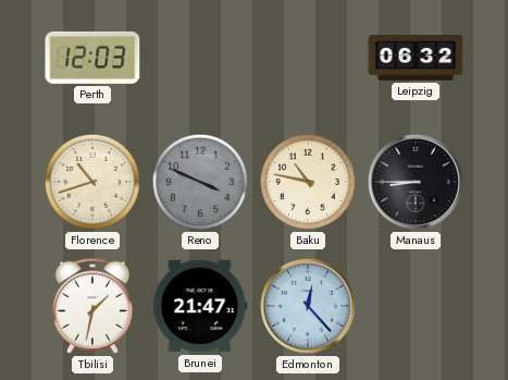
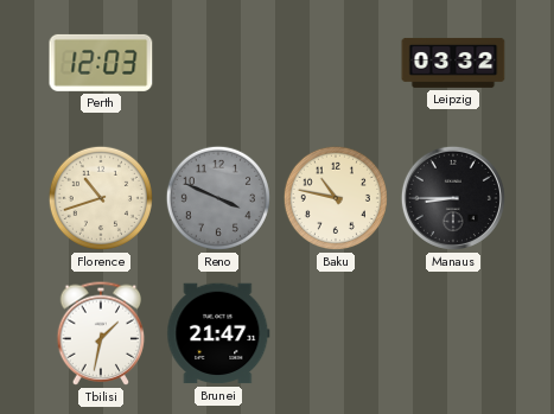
Leipzig: 06:32 -> 03:32
Edmonton: 12:23 -> none
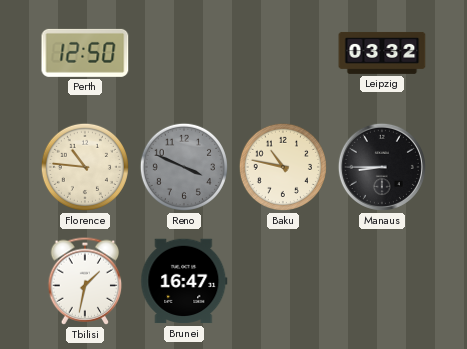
Perth: 12:03 -> 12:50
Florence: 10:42 -> 10:46
Brunei: 21:47 -> 16:47
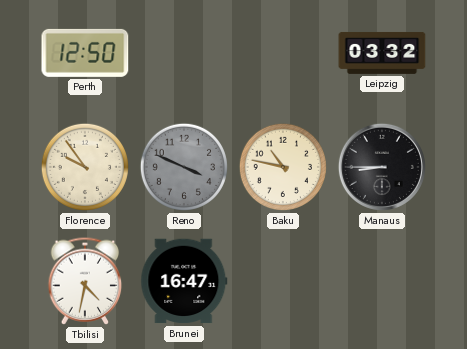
Florence: 10:46 -> 9:54
Tbilisi: 1:32 -> 4:32
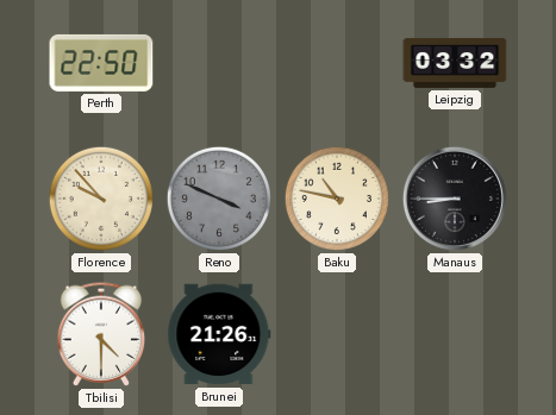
Perth: 12:50 -> 22:50
Florence: 9:54 -> 9:53
Tbilisi: 4:32 -> 4:30
Brunei: 16:47 -> 21:26
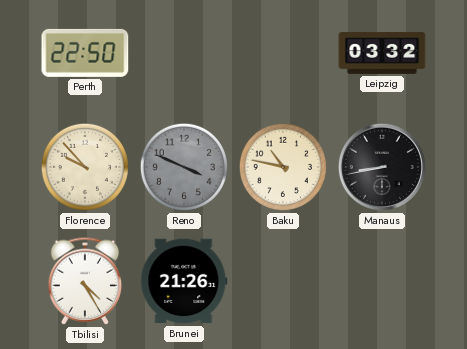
Manaus: 8:45 -> 8:43
Tbilisi: 4:30 -> 4:25
